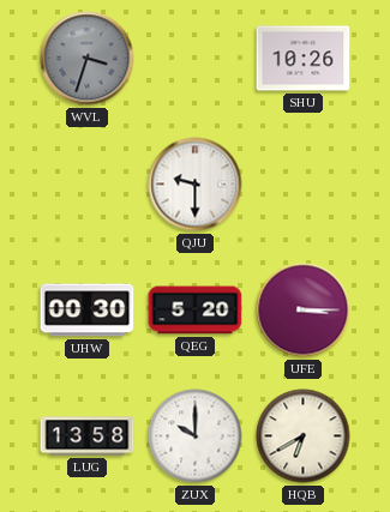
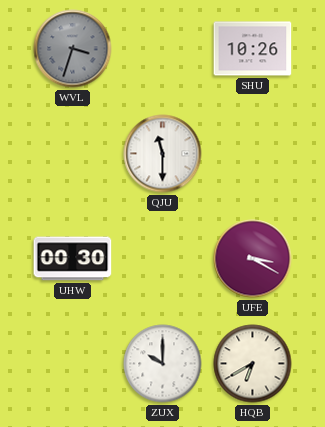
QJU: 9:30 -> 11:30
QEG: 5:20 -> none
UFE: 3:15 -> 3:20
LUG: 13:58 -> none
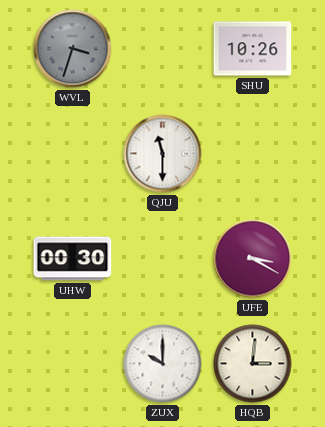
HQB: 6:40 -> 3:01
